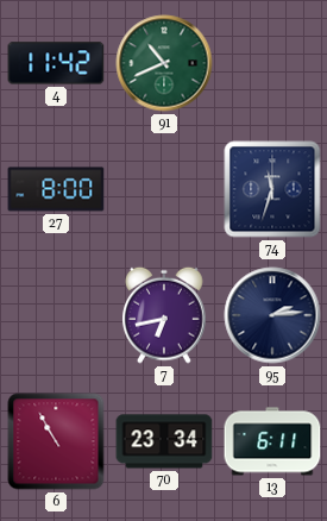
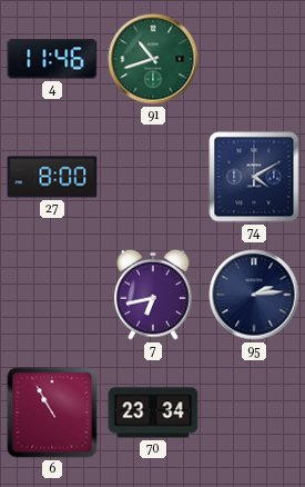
4: 11:42 -> 11:46
91: 10:41 -> 10:42
74: 11:33 -> 4:10
13: 6:11 -> none
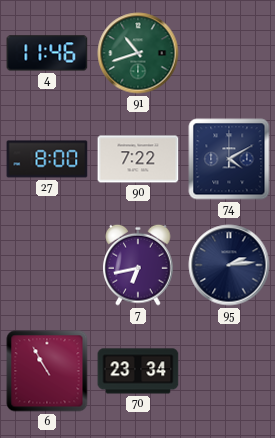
90: none -> 7:22
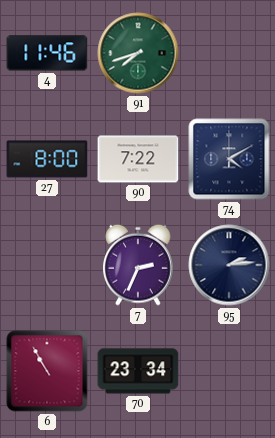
91: 10:42 -> 7:42
7: 6:43 -> 2:34
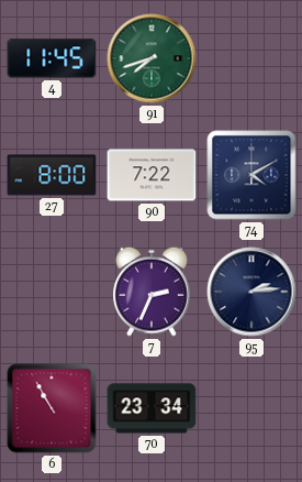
4: 11:46 -> 11:45
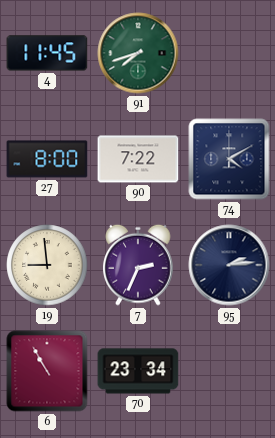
19: none -> 8:59
